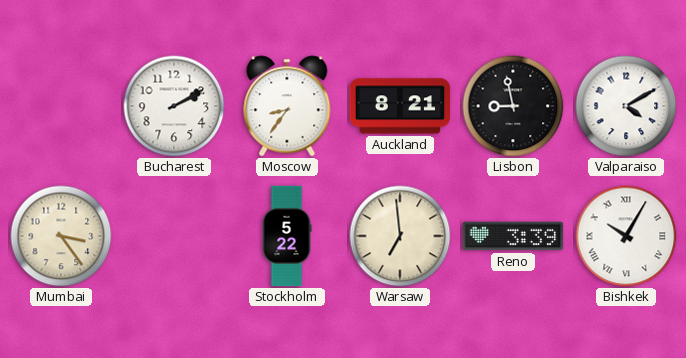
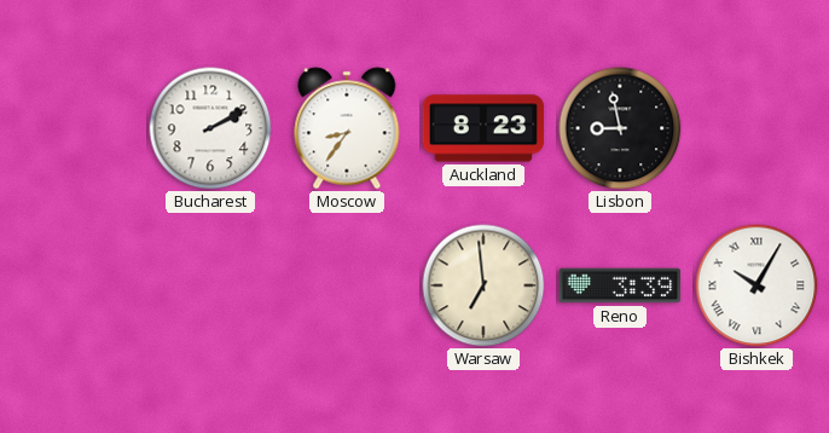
Auckland: 8:21 -> 8:23
Valparaiso: 4:10 -> none
Mumbai: 3:24 -> none
Stockholm: 5:22 -> none
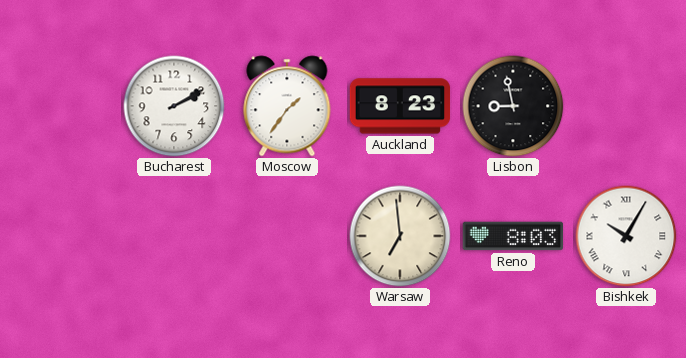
Moscow: 8:36 -> 1:36
Reno: 3:39 -> 8:03
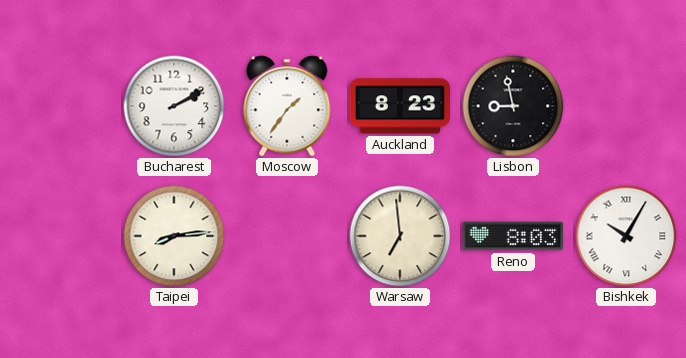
Taipei: none -> 8:14
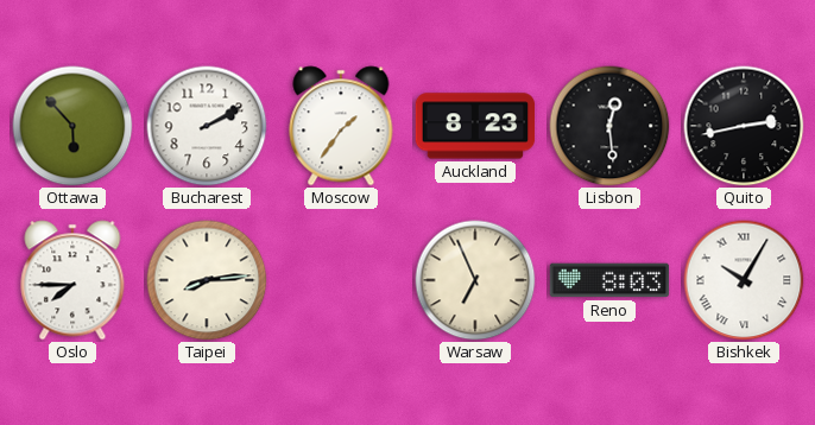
Ottawa: none -> 5:53
Lisbon: 8:58 -> 12:29
Quito: none -> 2:43
Oslo: none -> 7:45
Warsaw: 6:59 -> 6:56
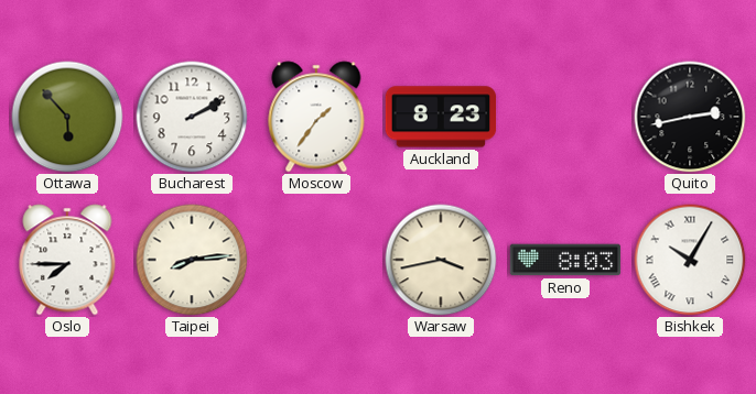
Lisbon: 12:29 -> none
Warsaw: 6:56 -> 3:43
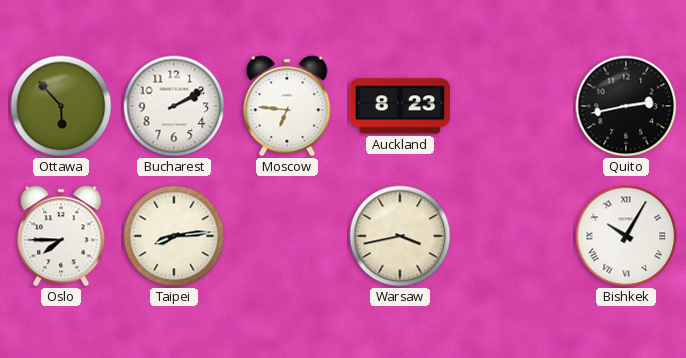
Moscow: 1:36 -> 6:46
Reno: 8:03 -> none
